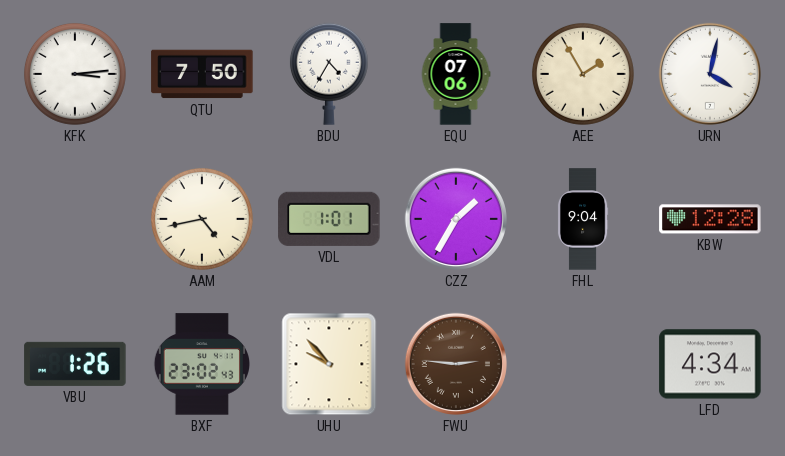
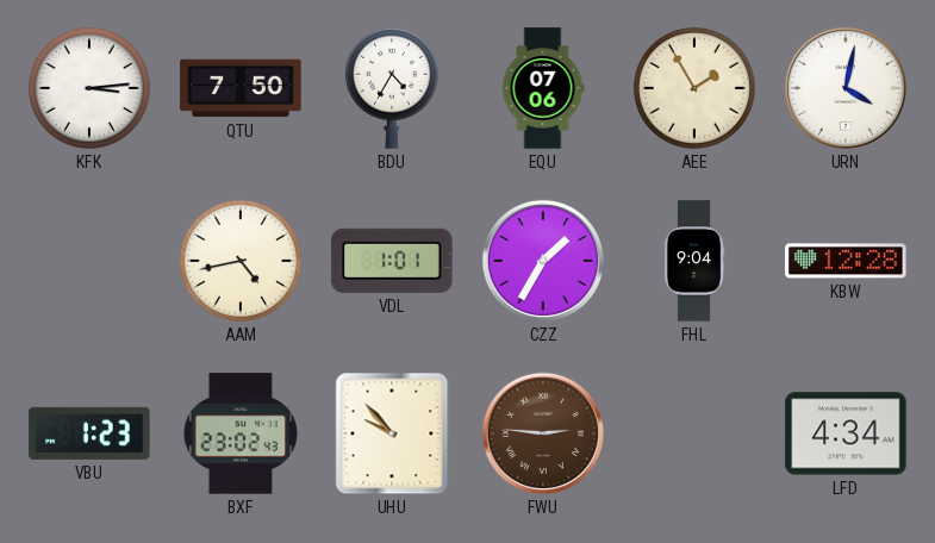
VBU: 1:26 -> 1:23
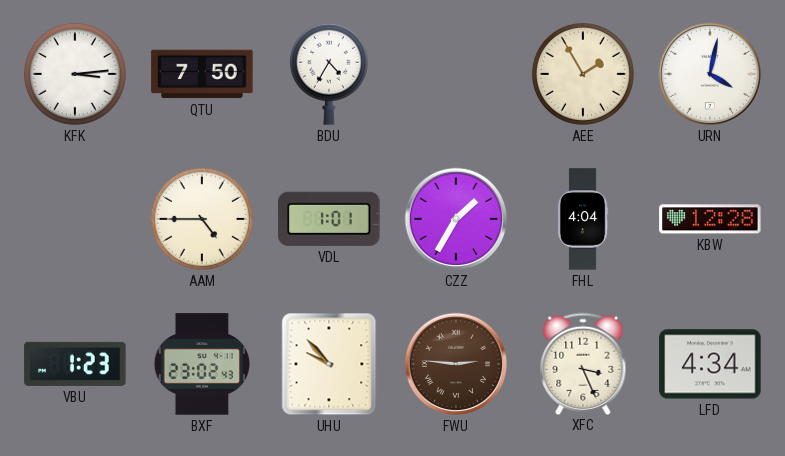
EQU: 07:06 -> none
AAM: 4:43 -> 4:45
FHL: 9:04 -> 4:04
XFC: none -> 3:26
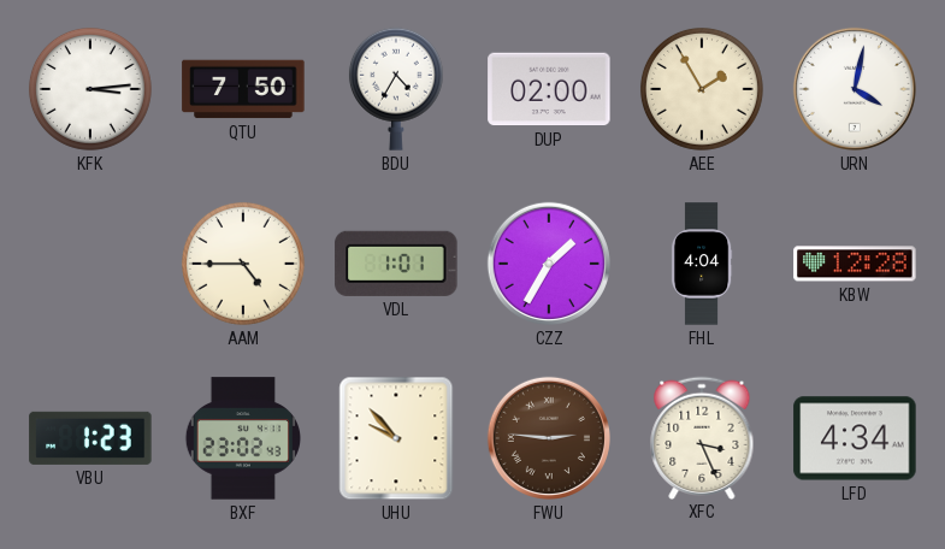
DUP: none -> 02:00
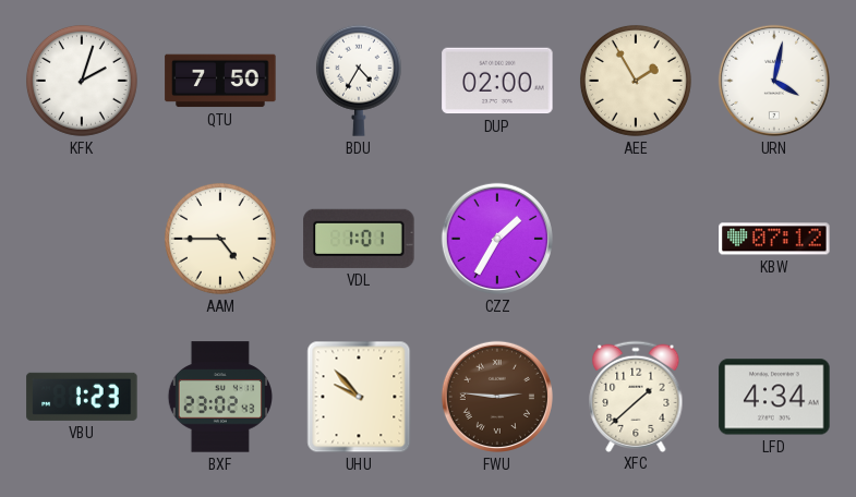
KFK: 3:14 -> 2:03
FHL: 4:04 -> none
KBW: 12:28 -> 07:12
XFC: 3:26 -> 1:38
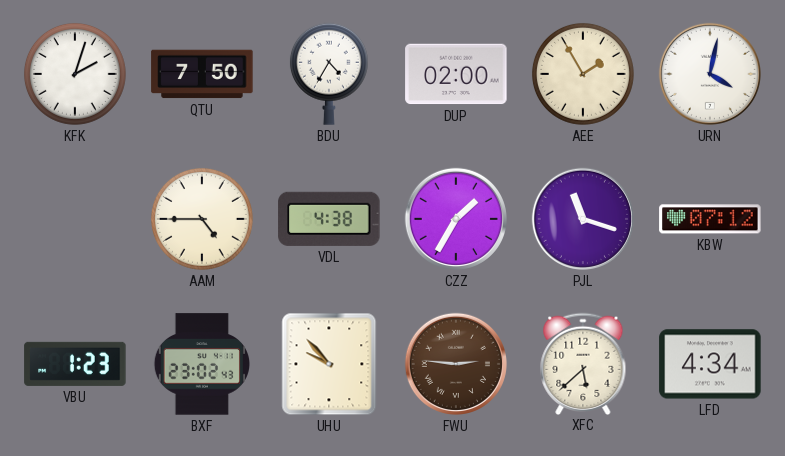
VDL: 1:01 -> 4:38
PJL: none -> 11:18
XFC: 1:38 -> 5:38
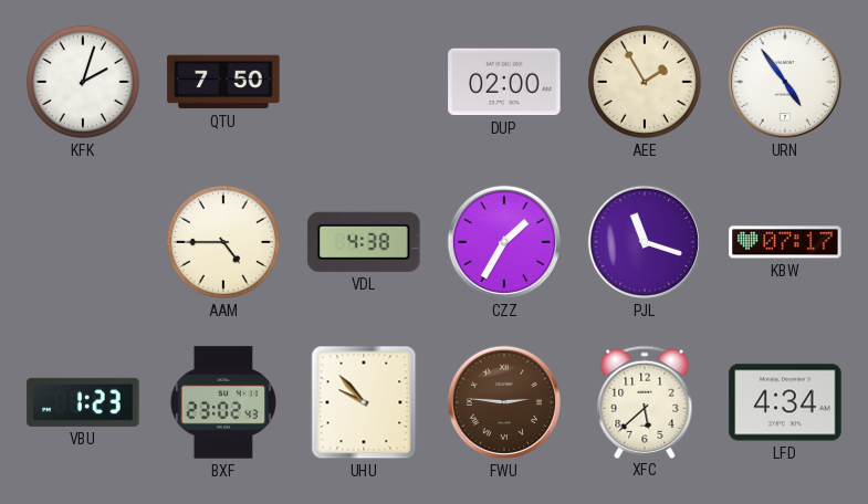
BDU: 4:35 -> none
URN: 4:02 -> 4:54
KBW: 07:12 -> 07:17
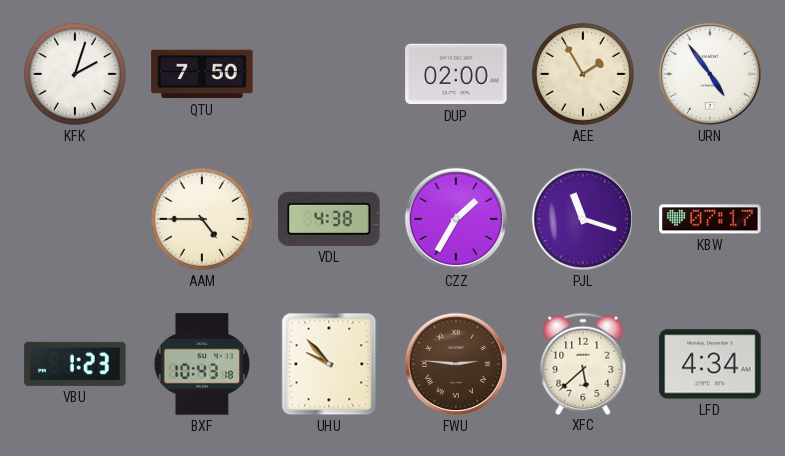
BXF: 23:02 -> 10:43
